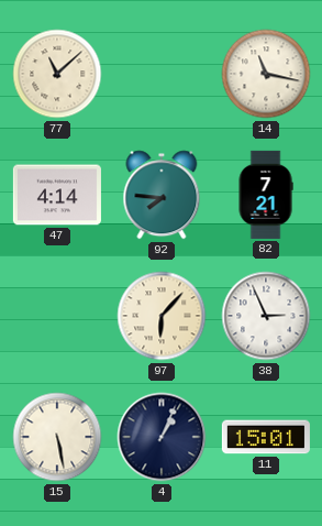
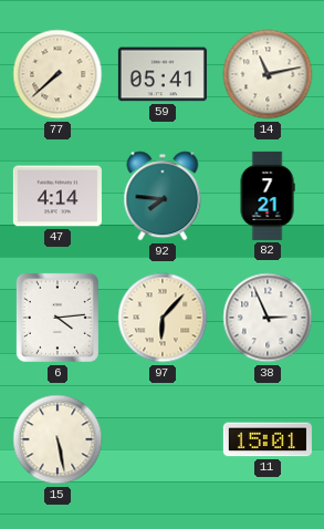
77: 11:08 -> 7:38
59: none -> 05:41
14: 11:17 -> 11:13
6: none -> 4:14
4: 1:04 -> none
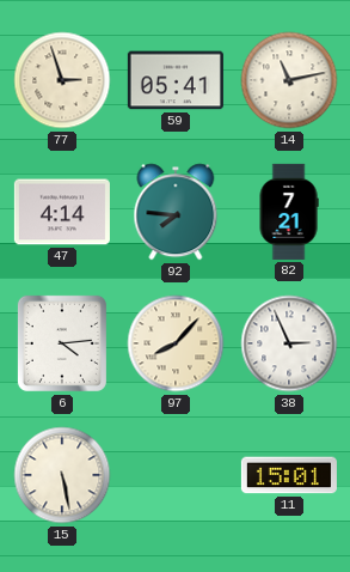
77: 7:38 -> 2:57
97: 6:07 -> 8:07
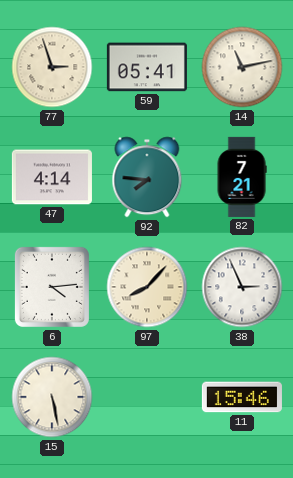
11: 15:01 -> 15:46
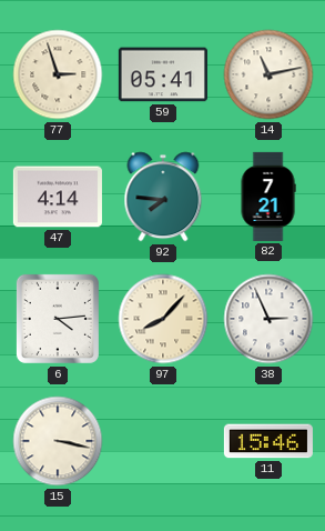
15: 5:28 -> 3:17
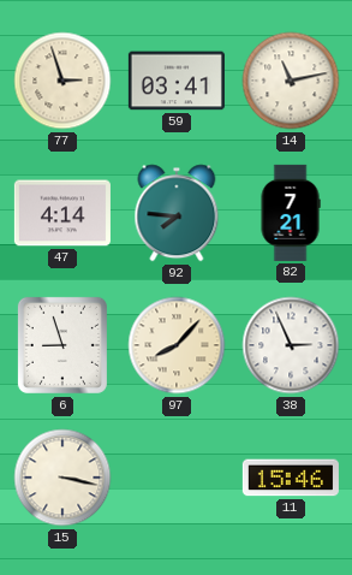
59: 05:41 -> 03:41
6: 4:14 -> 8:57
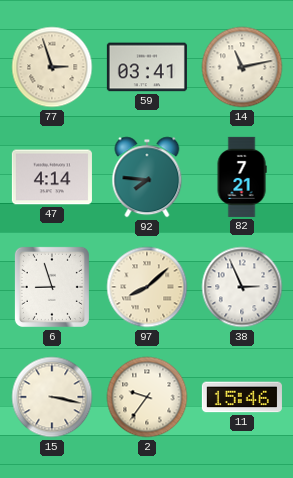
97: 8:07 -> 8:08
2: none -> 9:36
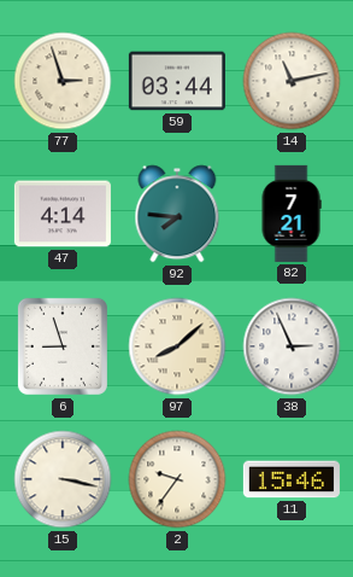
59: 03:41 -> 03:44
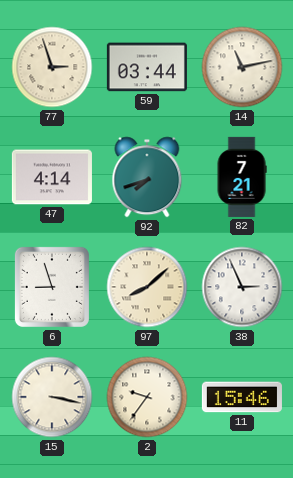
92: 7:46 -> 7:42
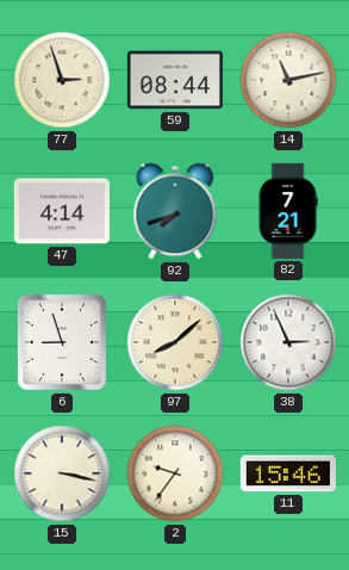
59: 03:44 -> 08:44
